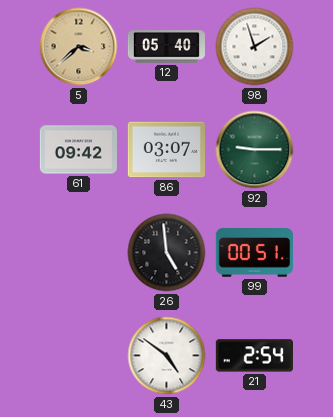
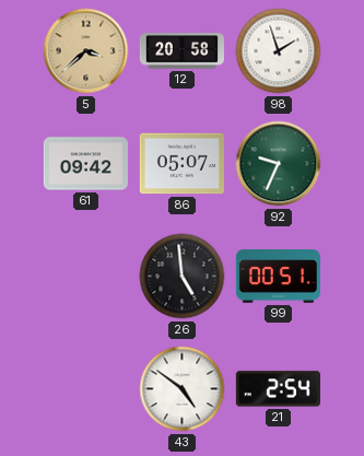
12: 05:40 -> 20:58
86: 03:07 -> 05:07
92: 9:15 -> 9:34
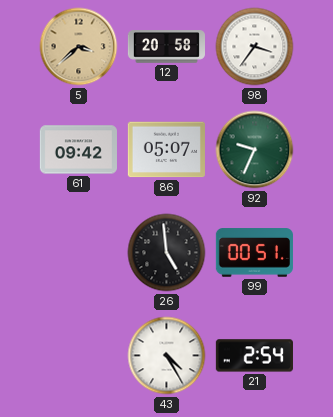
98: 1:57 -> 3:36
43: 4:51 -> 4:25
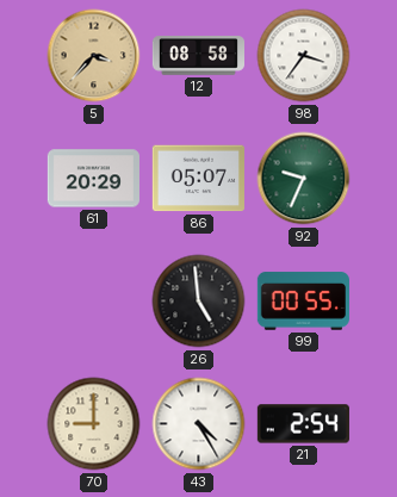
5: 3:38 -> 3:37
12: 20:58 -> 08:58
61: 09:42 -> 20:29
99: 00:51 -> 00:55
70: none -> 9:00
